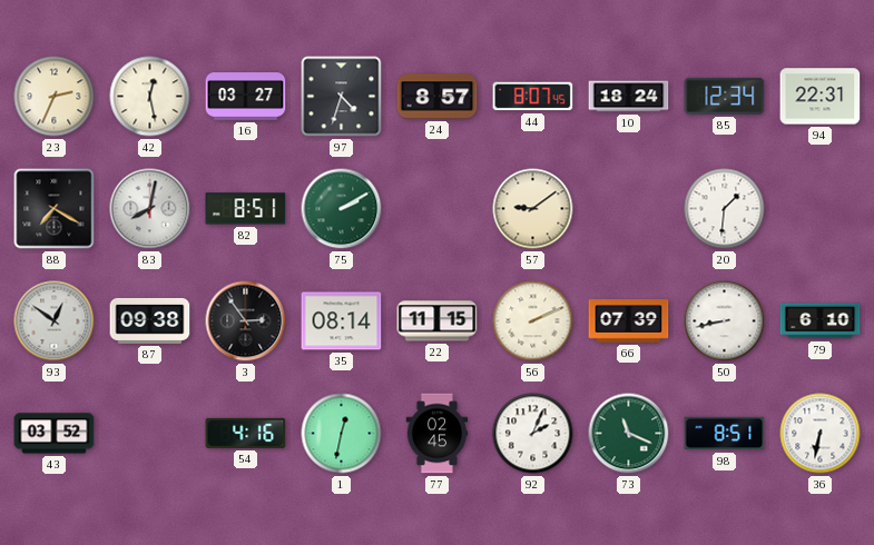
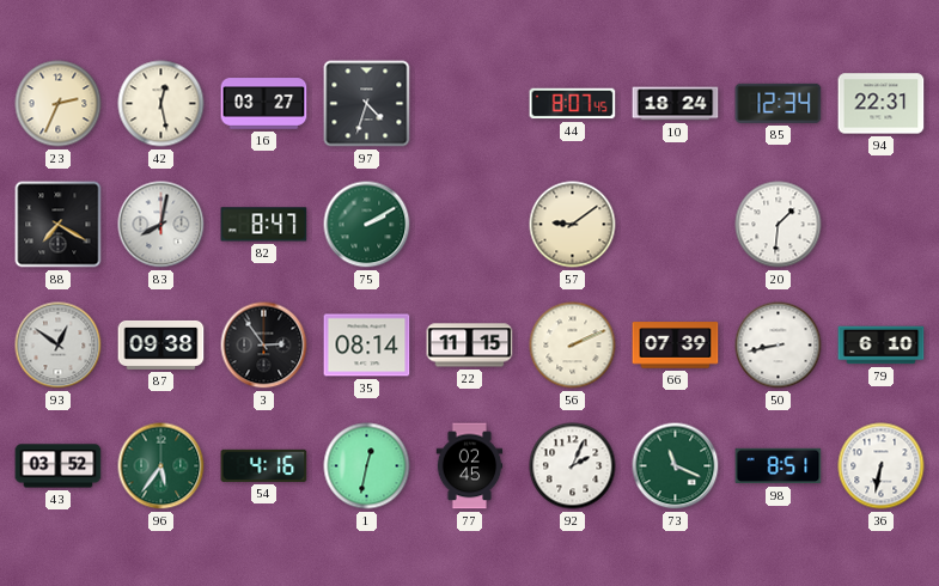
24: 8:57 -> none
82: 8:51 -> 8:47
96: none -> 5:36
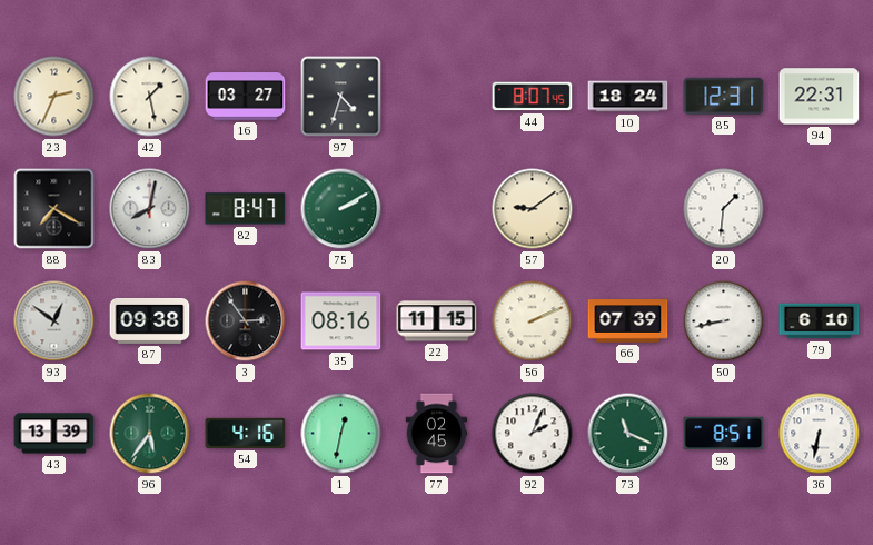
42: 12:28 -> 1:28
85: 12:34 -> 12:31
35: 08:14 -> 08:16
43: 03:52 -> 13:39
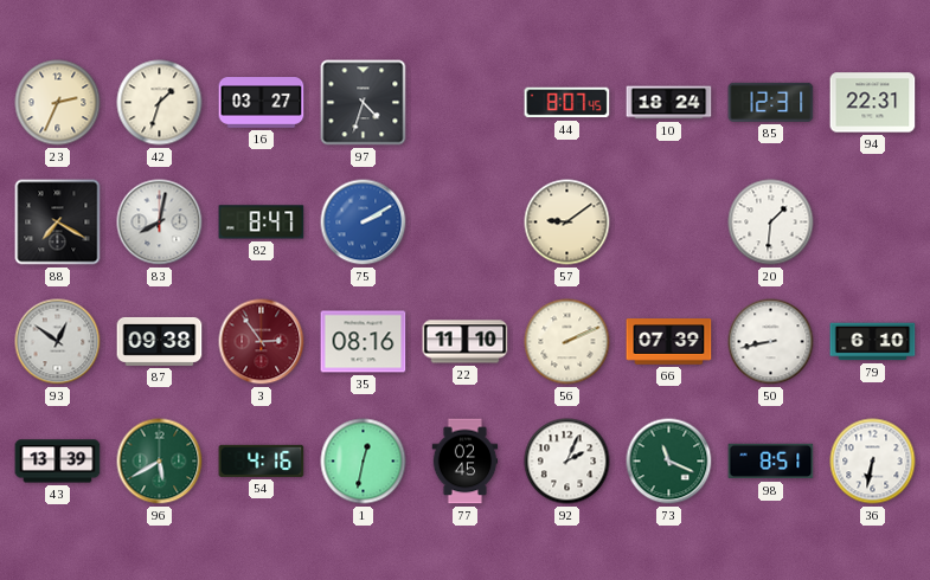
42: 1:28 -> 1:33
75 dial: green -> blue
3 dial: black -> burgundy
22: 11:15 -> 11:10
96: 5:36 -> 5:40
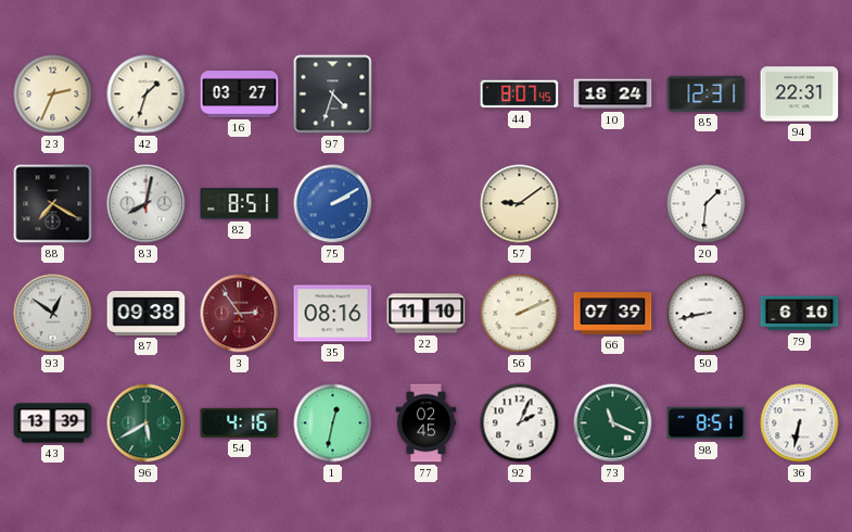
82: 8:47 -> 8:51
